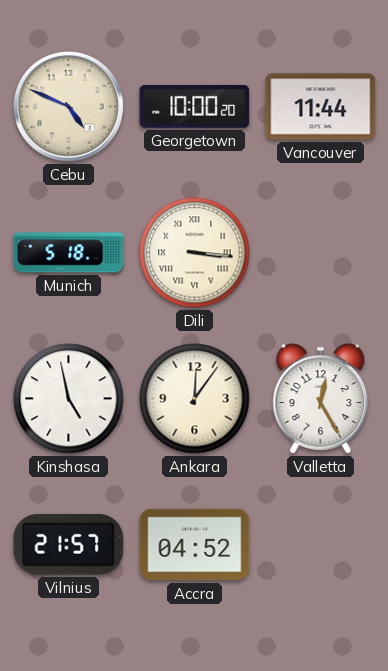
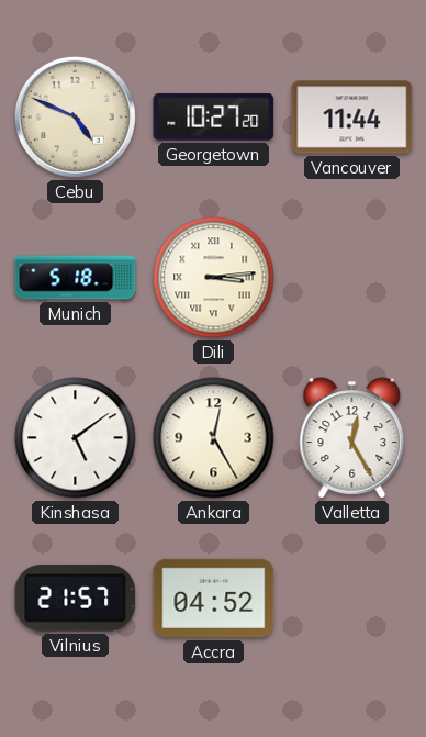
Georgetown: 10:00 -> 10:27
Dili: 3:16 -> 3:14
Kinshasa: 4:58 -> 5:09
Ankara: 12:06 -> 12:25
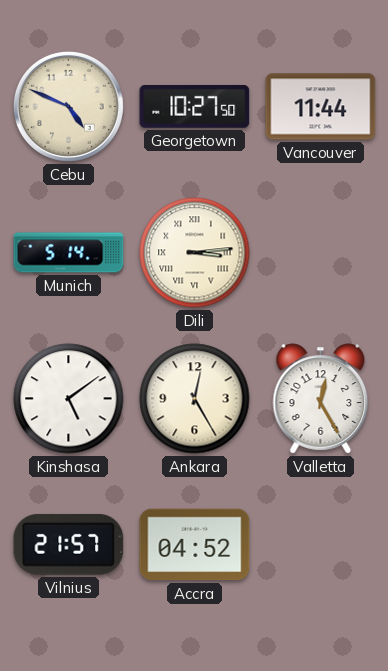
Georgetown: 10:27:20 -> 10:27:50
Munich: 5:18 -> 5:14
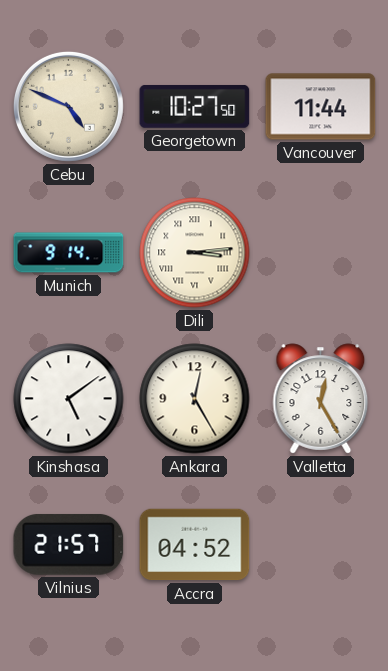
Munich: 5:14 -> 9:14
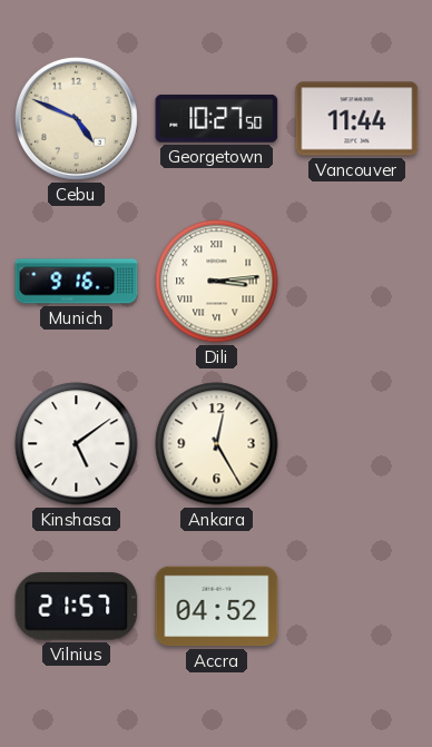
Munich: 9:14 -> 9:16
Valletta: 12:25 -> none
